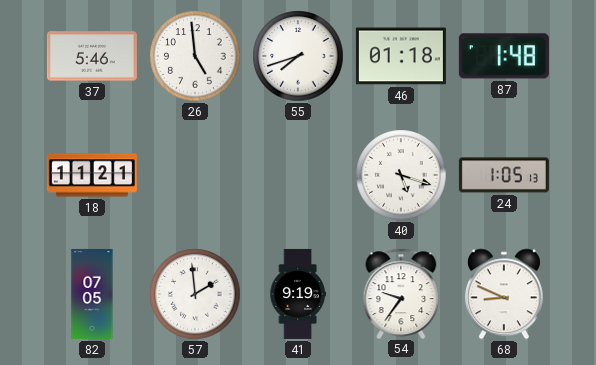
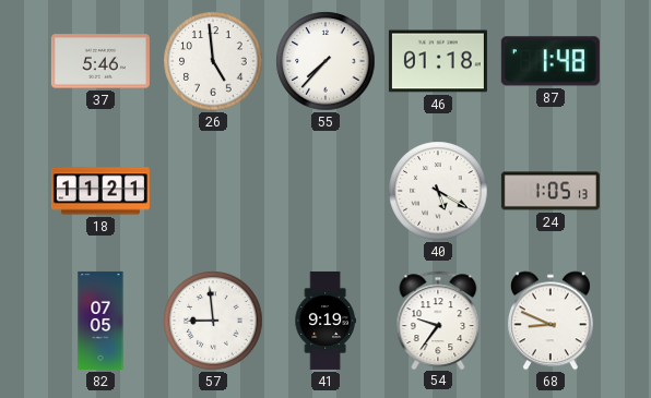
55: 7:42 -> 7:37
40: 5:18 -> 5:20
57: 1:59 -> 8:59
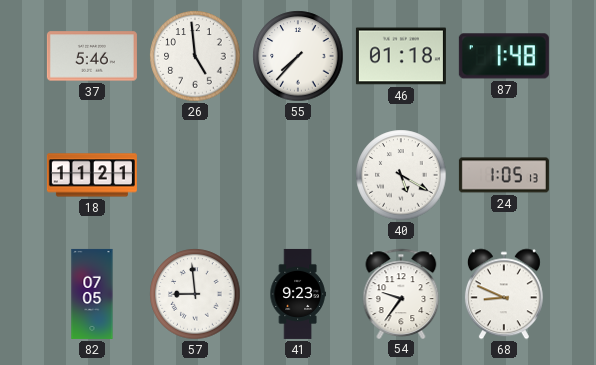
41: 9:19 -> 9:23
